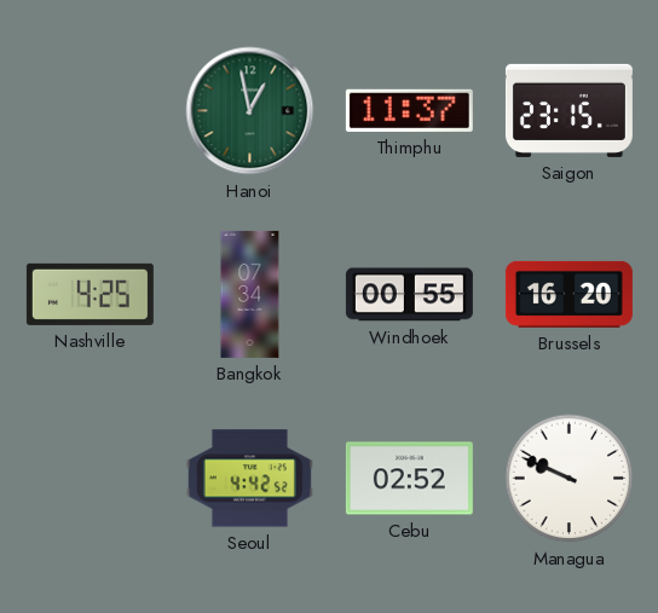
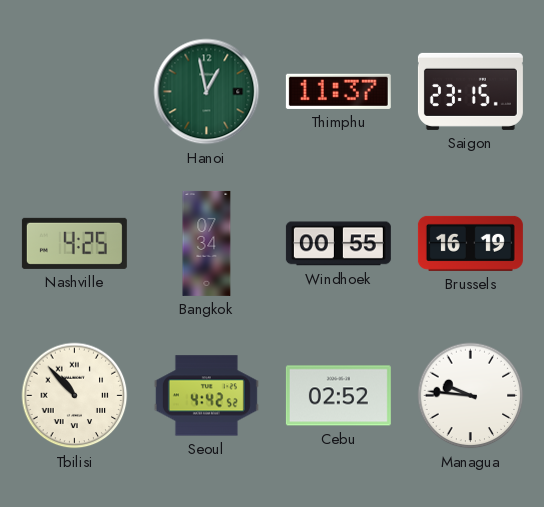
Brussels: 16:20 -> 16:19
Tbilisi: none -> 10:53
Managua: 9:49 -> 9:46
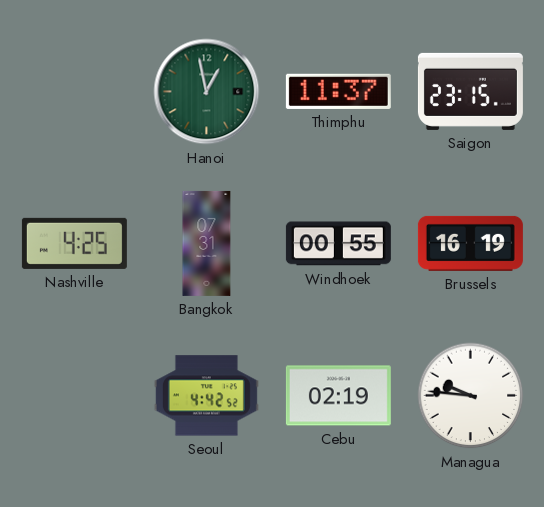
Bangkok: 07:34 -> 07:31
Tbilisi: 10:53 -> none
Cebu: 02:52 -> 02:19
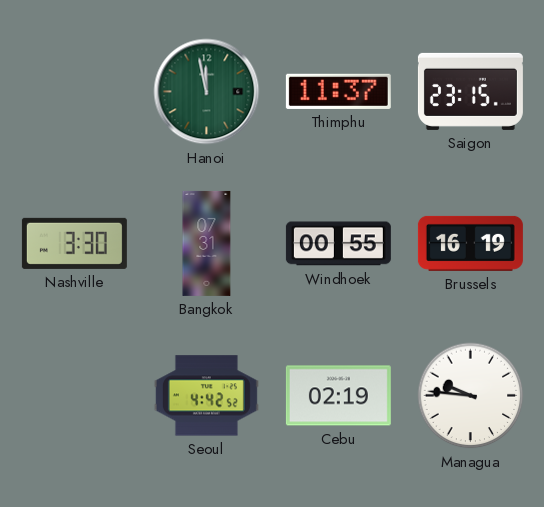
Hanoi: 12:58 -> 11:58
Nashville: 4:25 -> 3:30
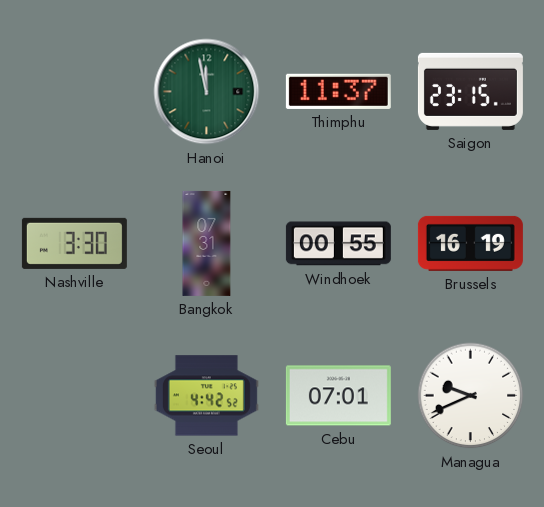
Cebu: 02:19 -> 07:01
Managua: 9:46 -> 9:41
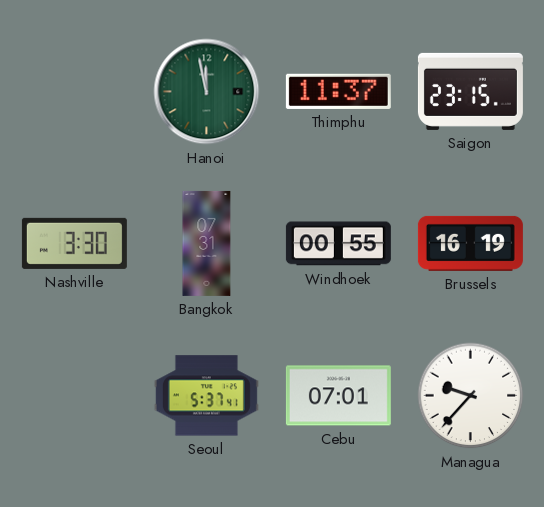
Seoul: 4:42 -> 5:37
Managua: 9:41 -> 9:37
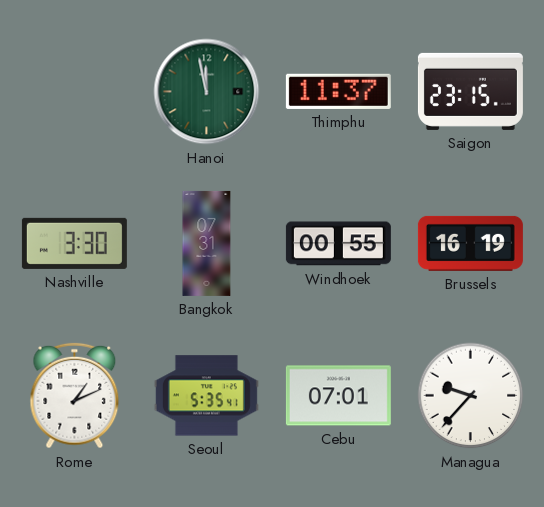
Rome: none -> 1:11
Seoul: 5:37 -> 5:35
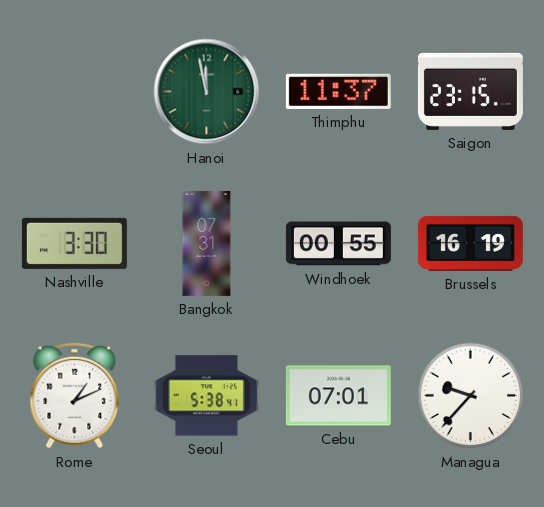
Seoul: 5:35 -> 5:38
